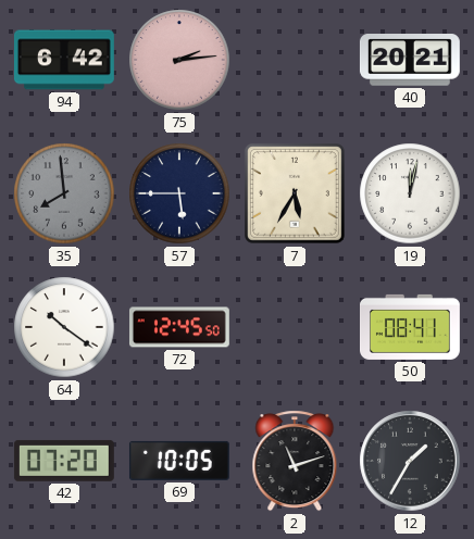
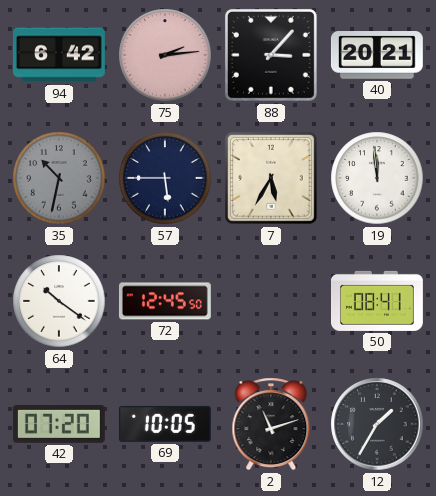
88: none -> 3:07
35: 7:59 -> 10:32
19: 12:02 -> 11:59
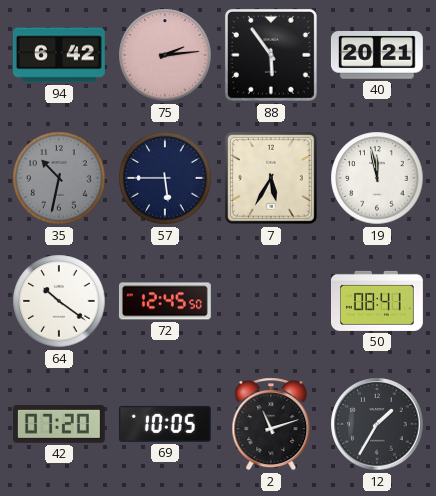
88: 3:07 -> 5:54
19: 11:59 -> 11:58
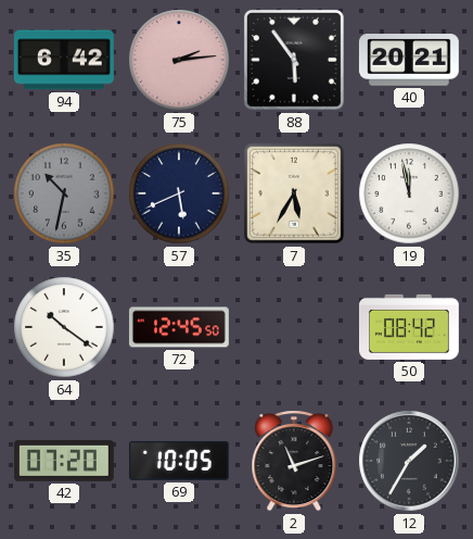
57: 5:45 -> 5:41
50: 08:41 -> 08:42
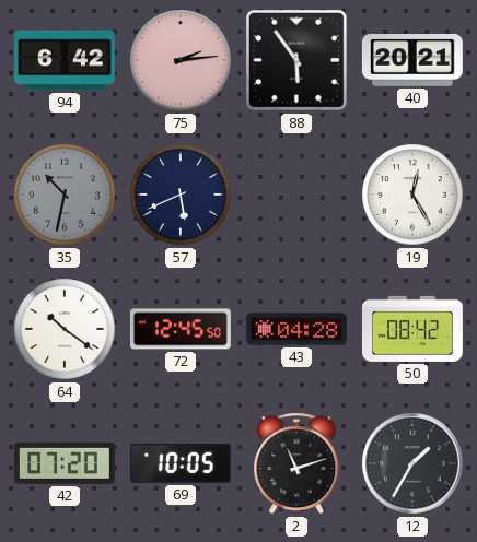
7: 5:35 -> none
19: 11:58 -> 12:25
43: none -> 04:28
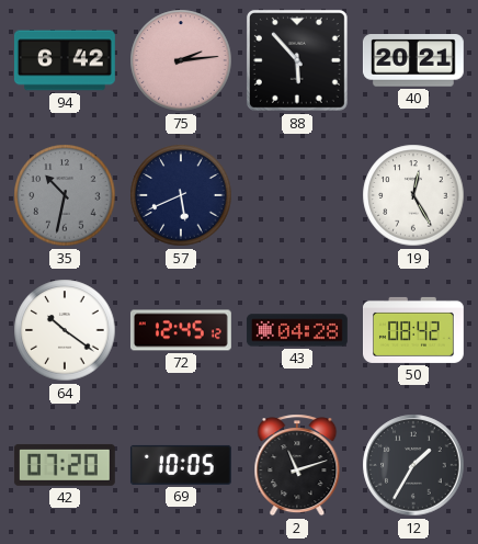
88: 5:54 -> 5:53
72: 12:45:50 -> 12:45:12
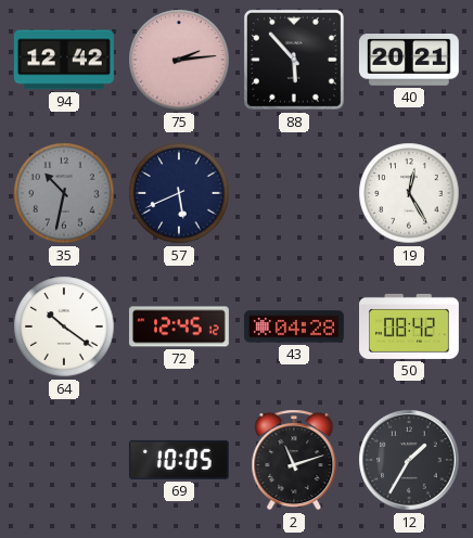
94: 6:42 -> 12:42
42: 07:20 -> none
